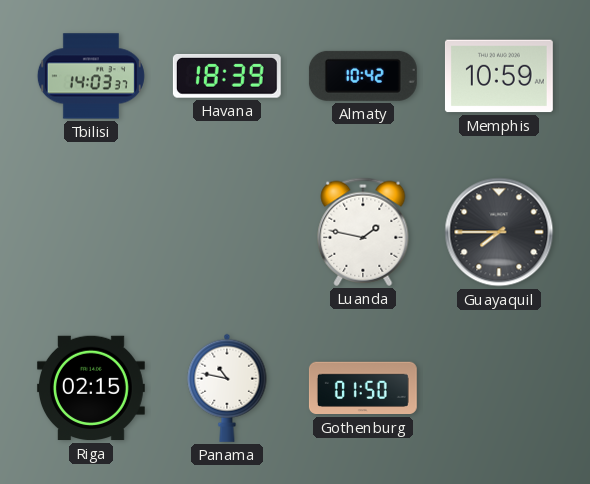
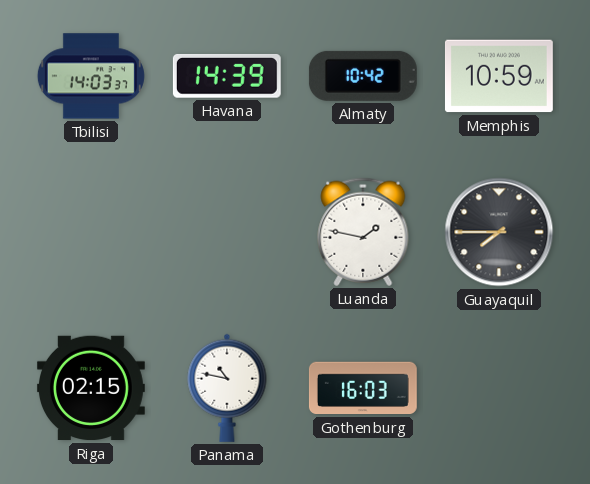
Havana: 18:39 -> 14:39
Gothenburg: 01:50 -> 16:03
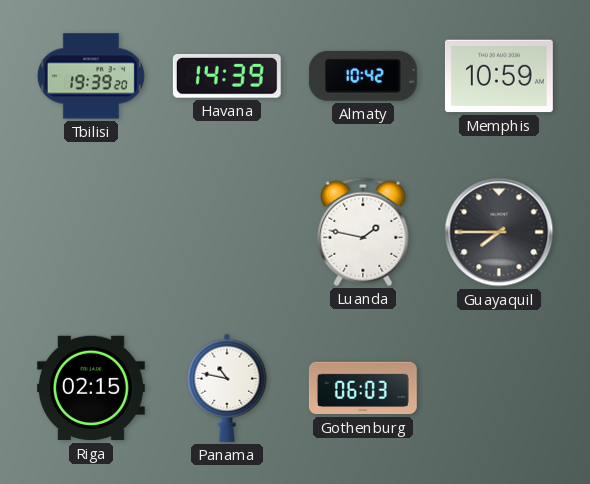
Tbilisi: 14:03 -> 19:39
Gothenburg: 16:03 -> 06:03
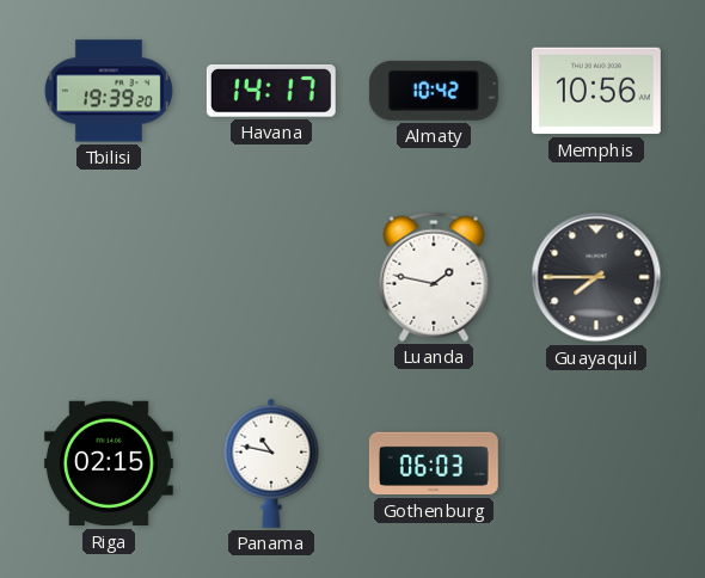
Havana: 14:39 -> 14:17
Memphis: 10:59 -> 10:56
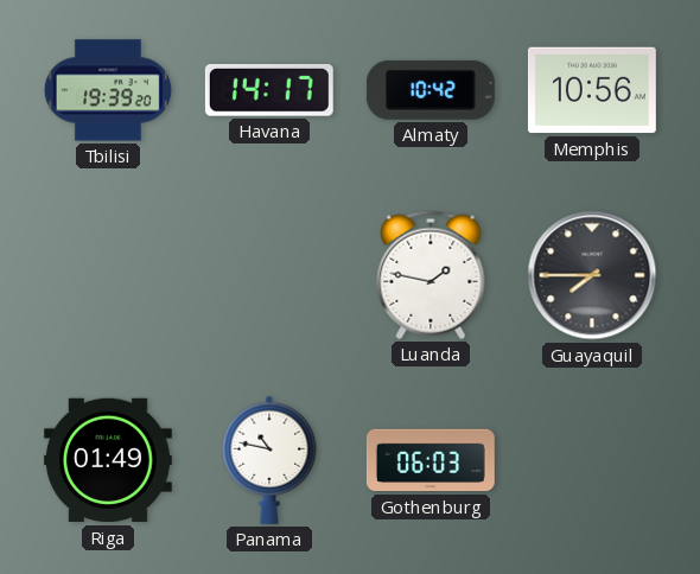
Riga: 02:15 -> 01:49
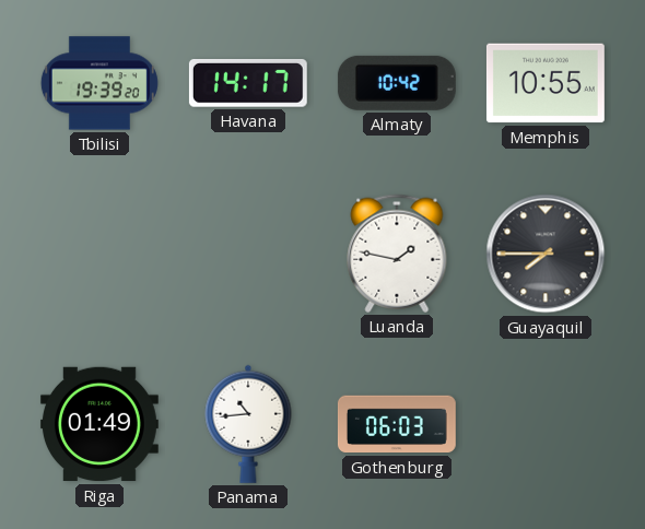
Memphis: 10:56 -> 10:55
Panama: 10:47 -> 10:44
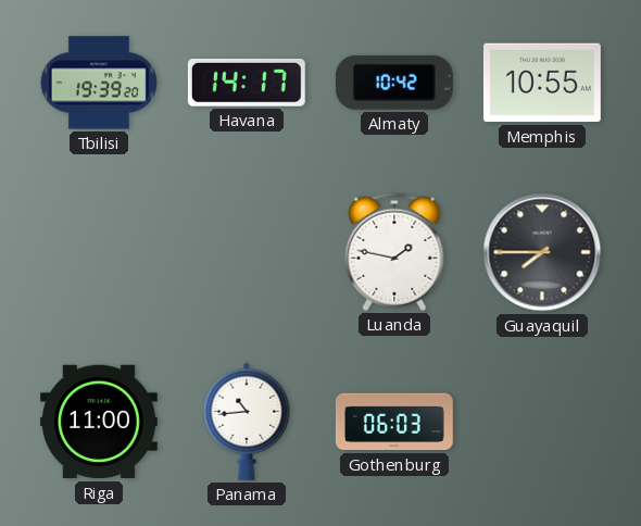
Riga: 01:49 -> 11:00
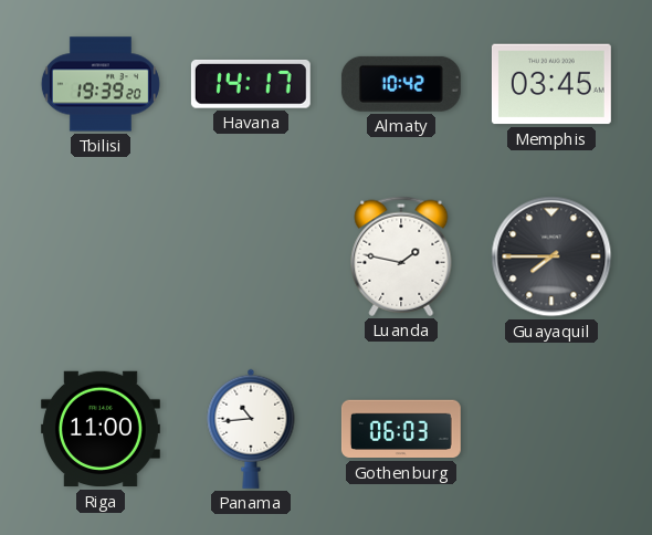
Memphis: 10:55 -> 03:45
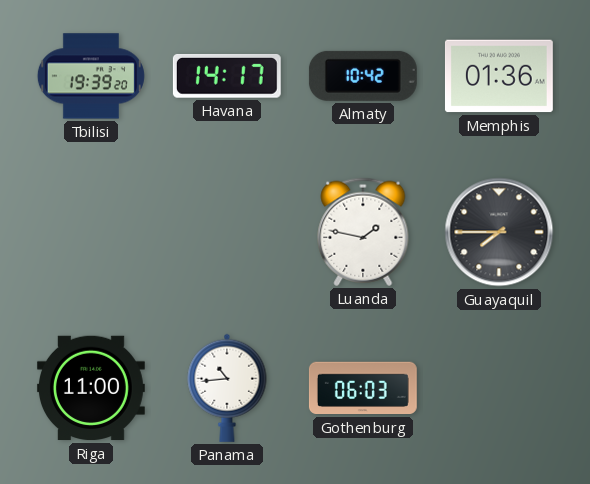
Memphis: 03:45 -> 01:36
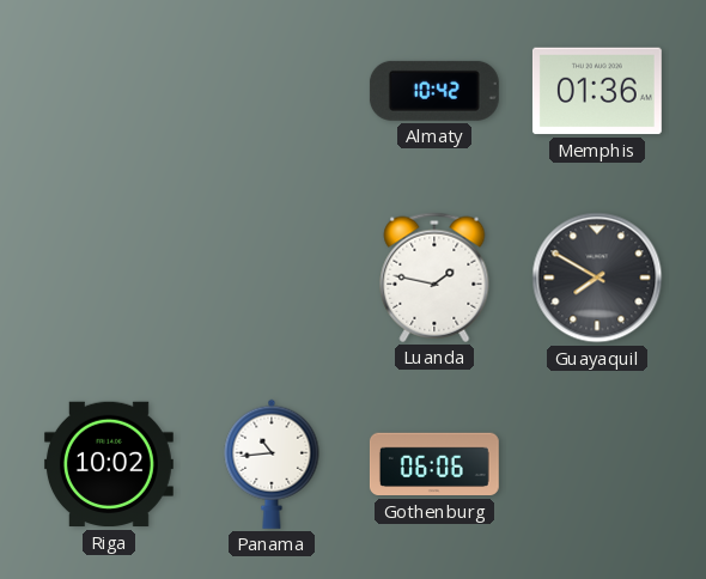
Tbilisi: 19:39 -> none
Havana: 14:17 -> none
Guayaquil: 7:45 -> 7:50
Riga: 11:00 -> 10:02
Gothenburg: 06:03 -> 06:06
